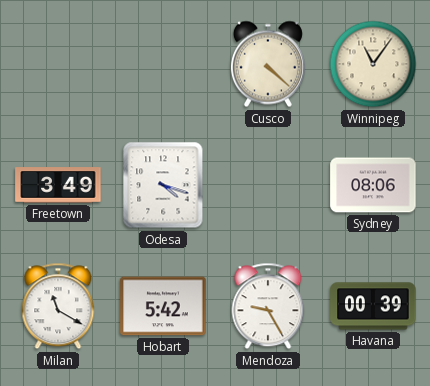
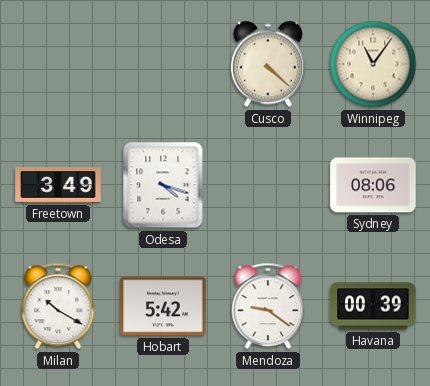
Milan: 11:20 -> 10:20
Mendoza: 9:25 -> 9:21
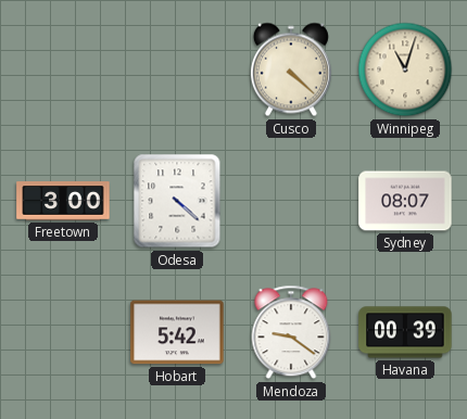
Winnipeg: 11:06 -> 11:03
Freetown: 3:49 -> 3:00
Odesa: 4:18 -> 4:22
Sydney: 08:06 -> 08:07
Milan: 10:20 -> none
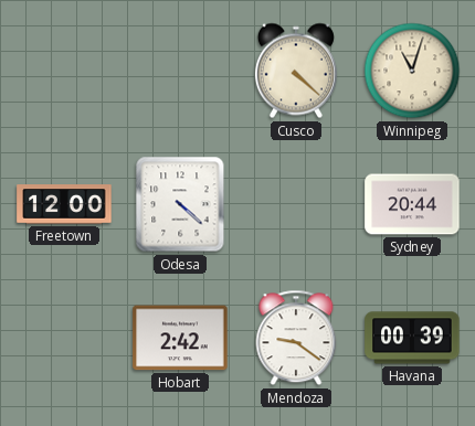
Freetown: 3:00 -> 12:00
Sydney: 08:07 -> 20:44
Hobart: 5:42 -> 2:42
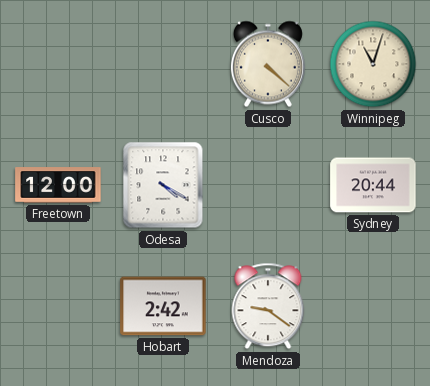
Odesa: 4:22 -> 4:20
Havana: 00:39 -> none
